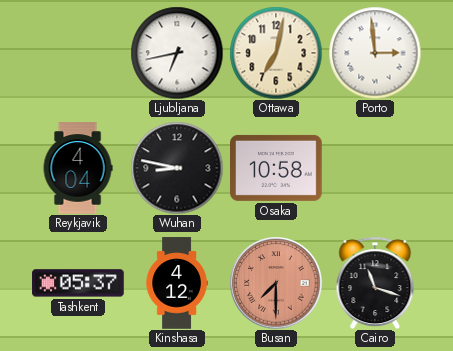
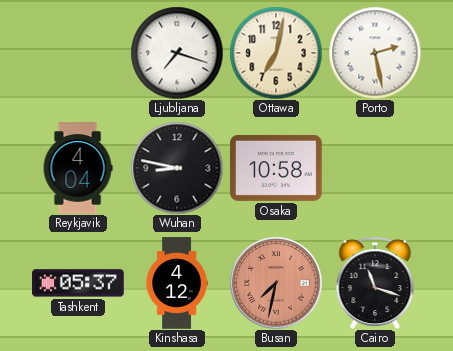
Ljubljana: 6:43 -> 7:18
Porto: 2:59 -> 2:28
Busan: 7:30 -> 7:32
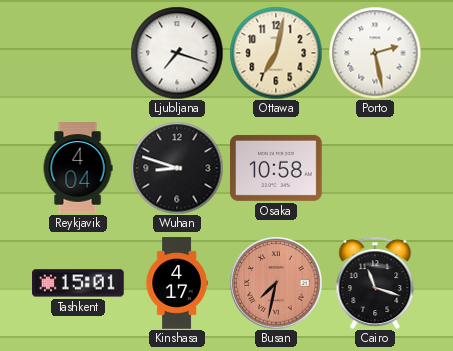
Wuhan: 8:47 -> 8:48
Tashkent: 05:37 -> 15:01
Kinshasa: 4:12 -> 4:17
